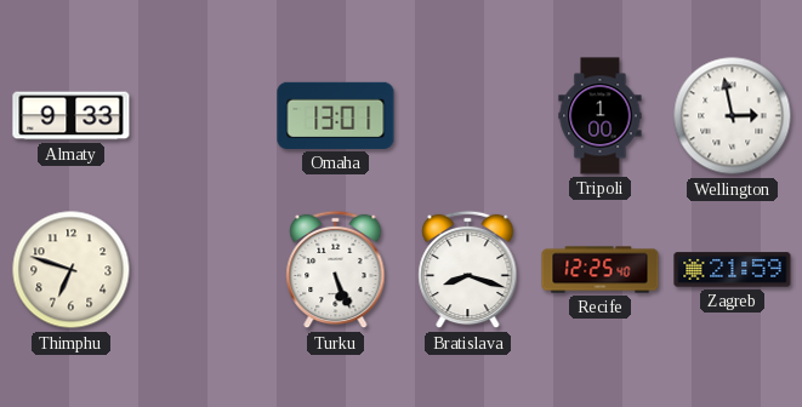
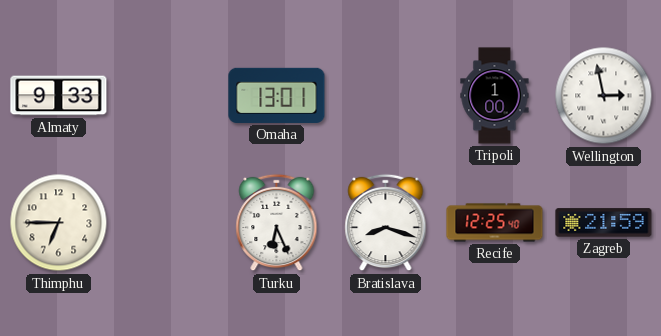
Thimphu: 6:48 -> 6:45
Turku: 5:26 -> 6:26
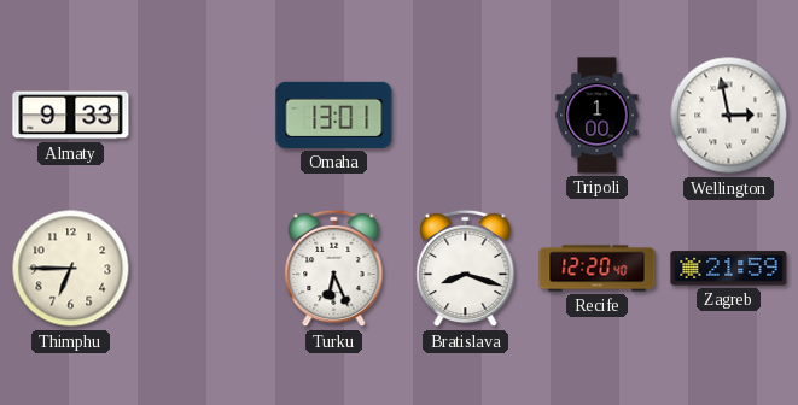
Recife: 12:25 -> 12:20
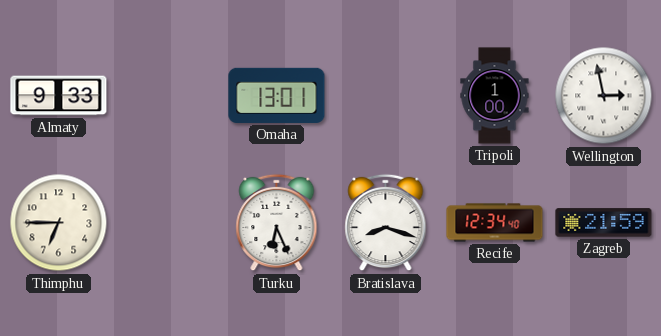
Recife: 12:20 -> 12:34
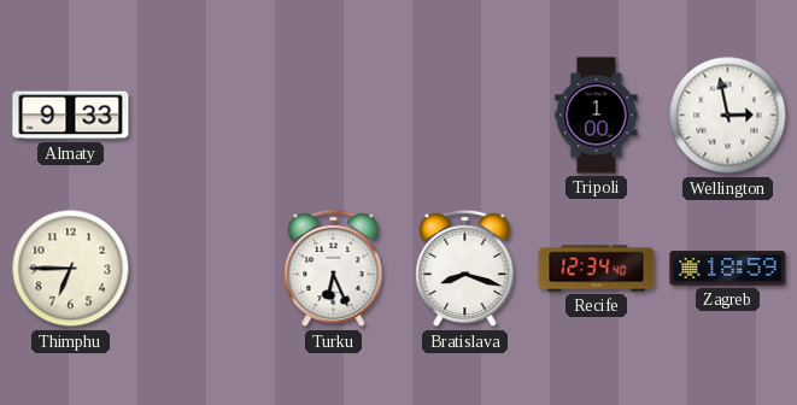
Omaha: 13:01 -> none
Zagreb: 21:59 -> 18:59
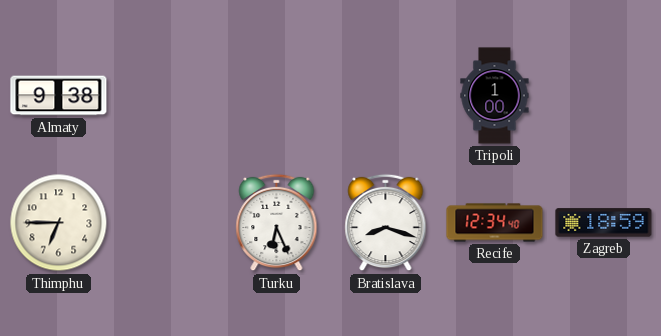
Almaty: 9:33 -> 9:38
Wellington: 2:58 -> none
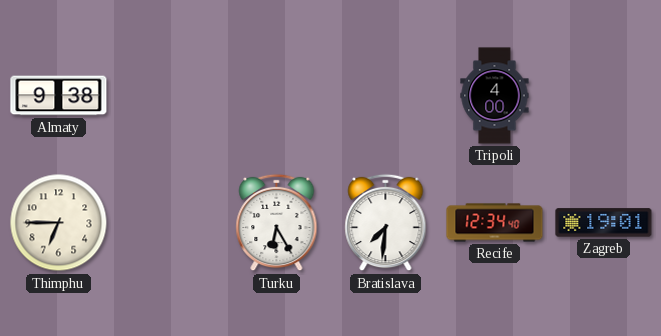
Tripoli: 1:00 -> 4:00
Turku: 6:26 -> 6:25
Bratislava: 8:18 -> 7:31
Zagreb: 18:59 -> 19:01
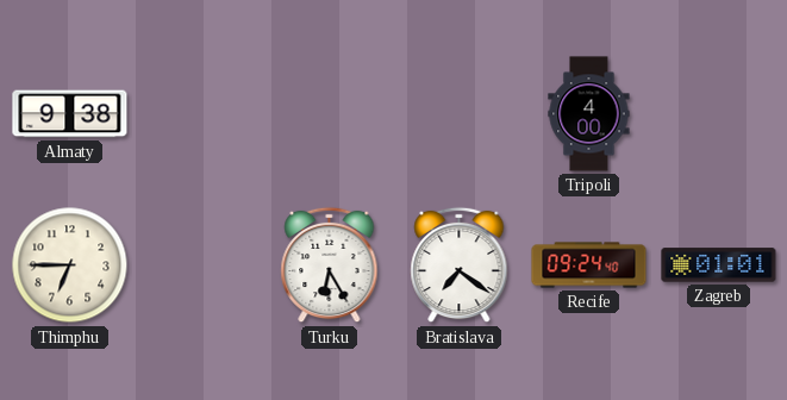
Bratislava: 7:31 -> 7:21
Recife: 12:34 -> 09:24
Zagreb: 19:01 -> 01:01
